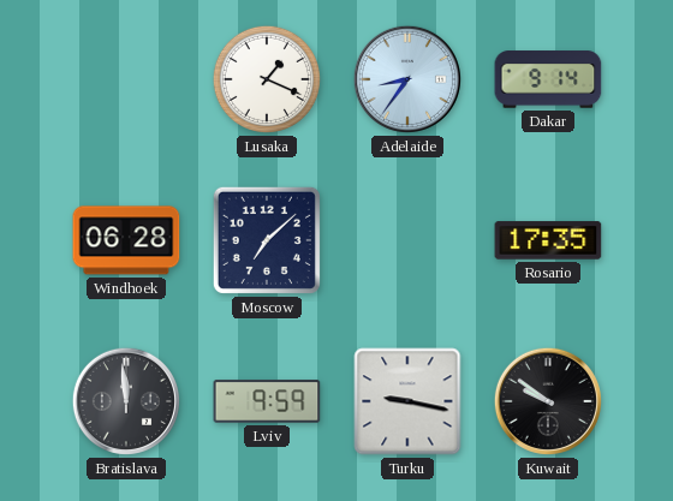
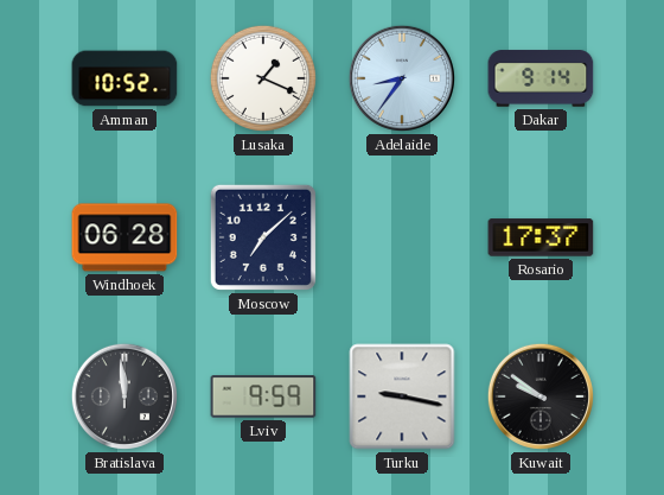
Amman: none -> 10:52
Rosario: 17:35 -> 17:37
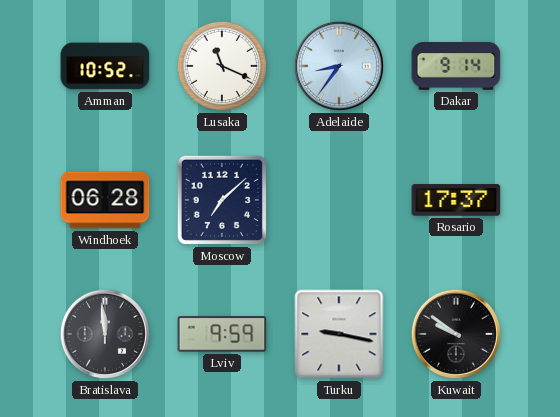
Lusaka: 1:19 -> 11:19
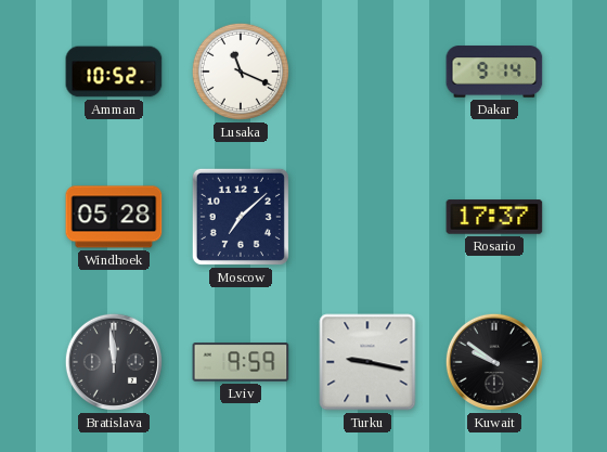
Adelaide: 8:36 -> none
Windhoek: 06:28 -> 05:28
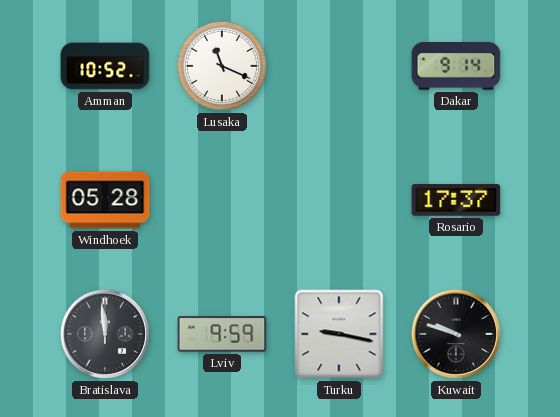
Moscow: 7:08 -> none
Kuwait: 9:51 -> 9:48
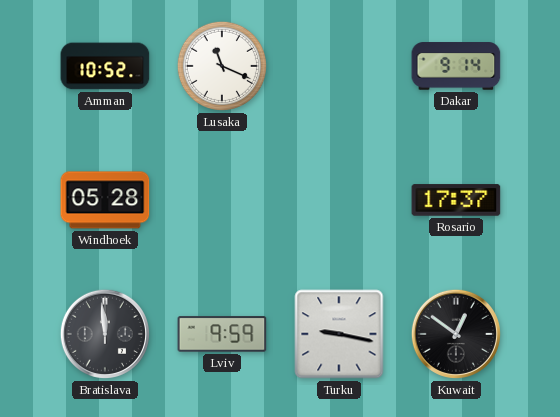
Kuwait: 9:48 -> 12:51
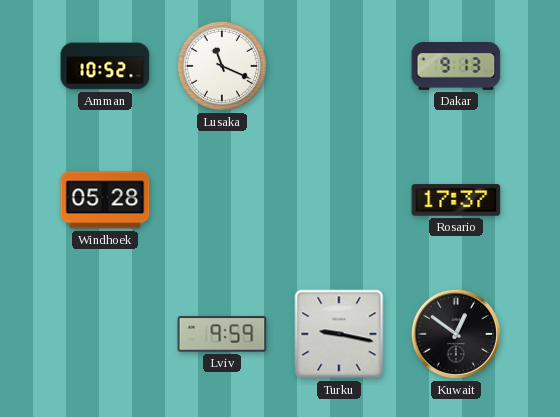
Dakar: 9:14 -> 9:13
Bratislava: 11:59 -> none
